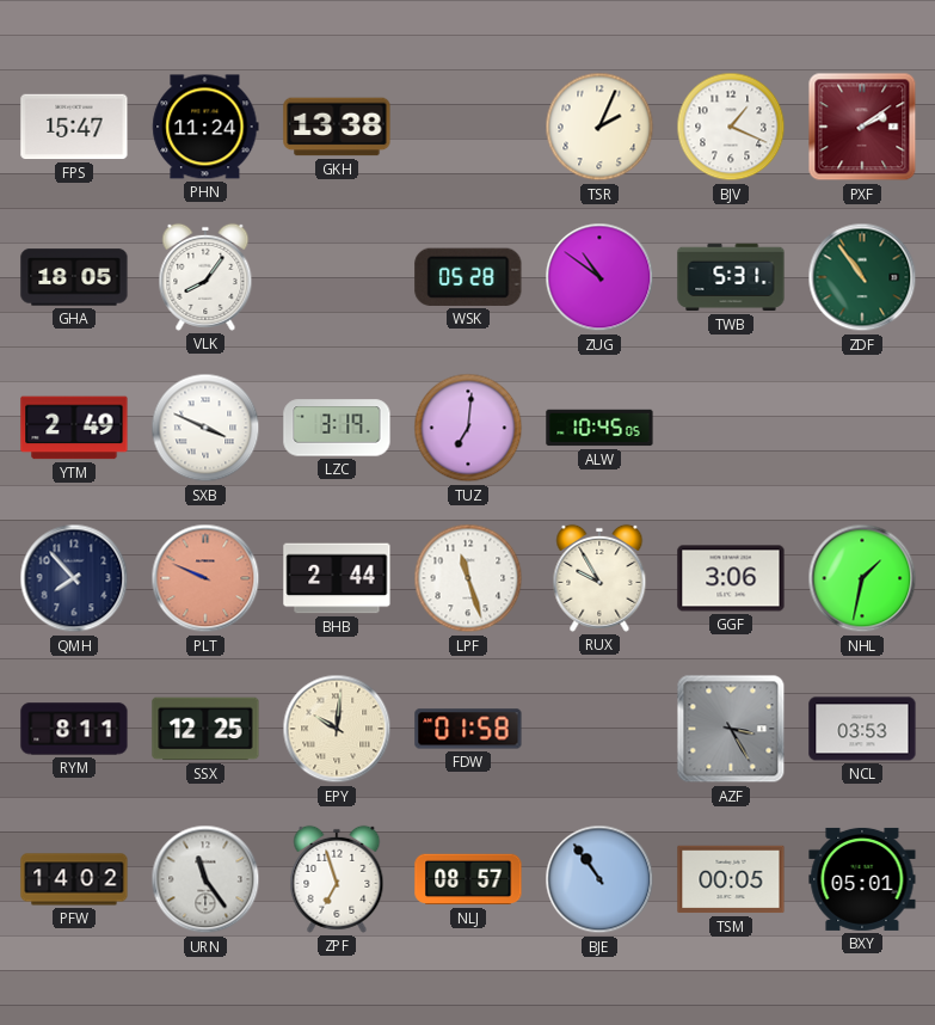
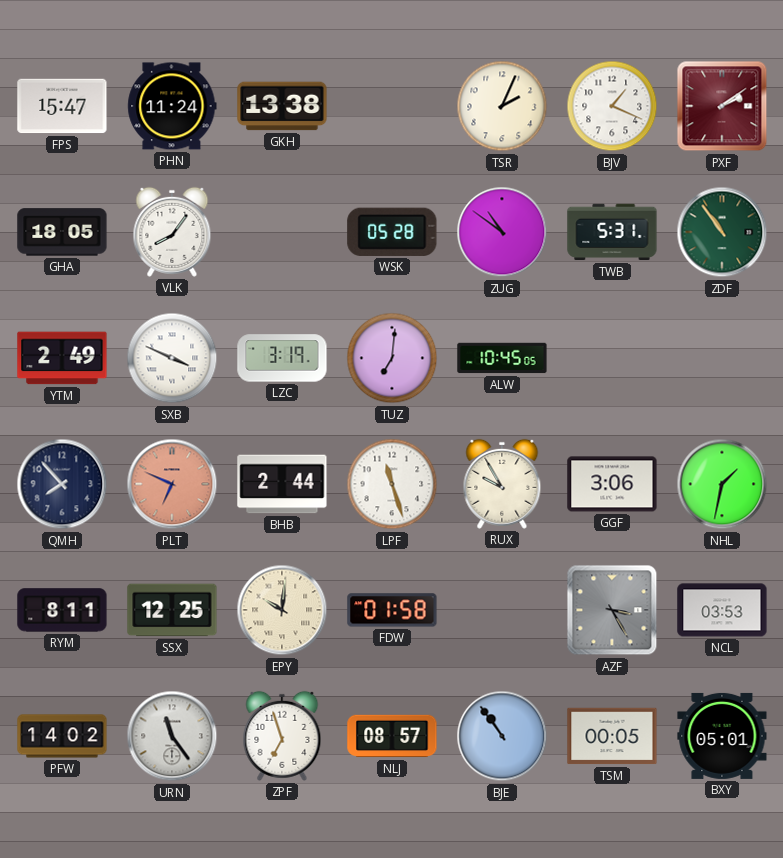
PLT: 9:49 -> 6:49
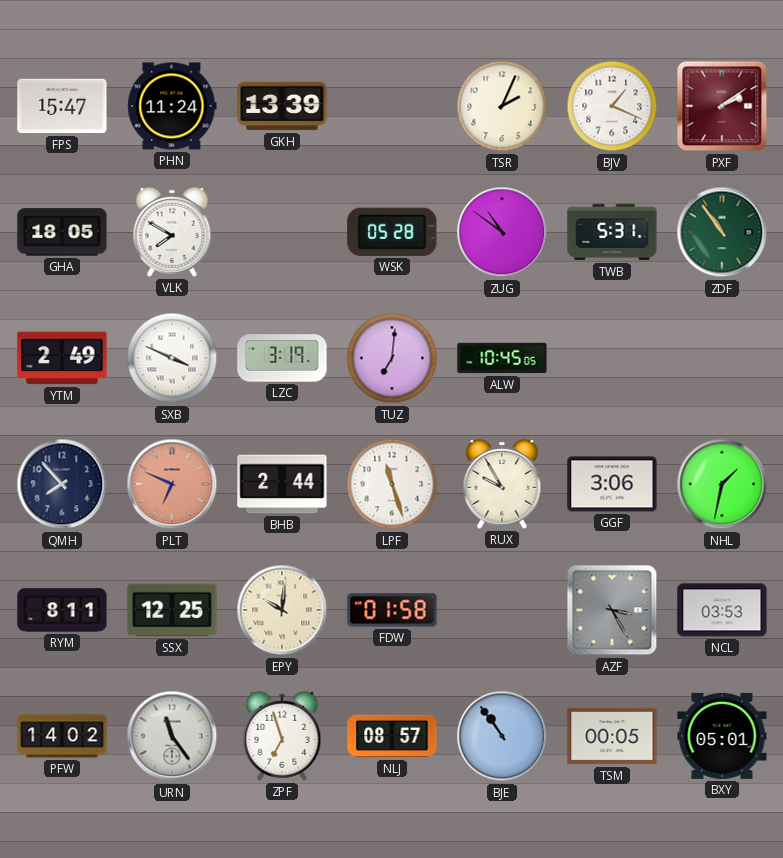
GKH: 13:38 -> 13:39
VLK: 8:06 -> 7:50
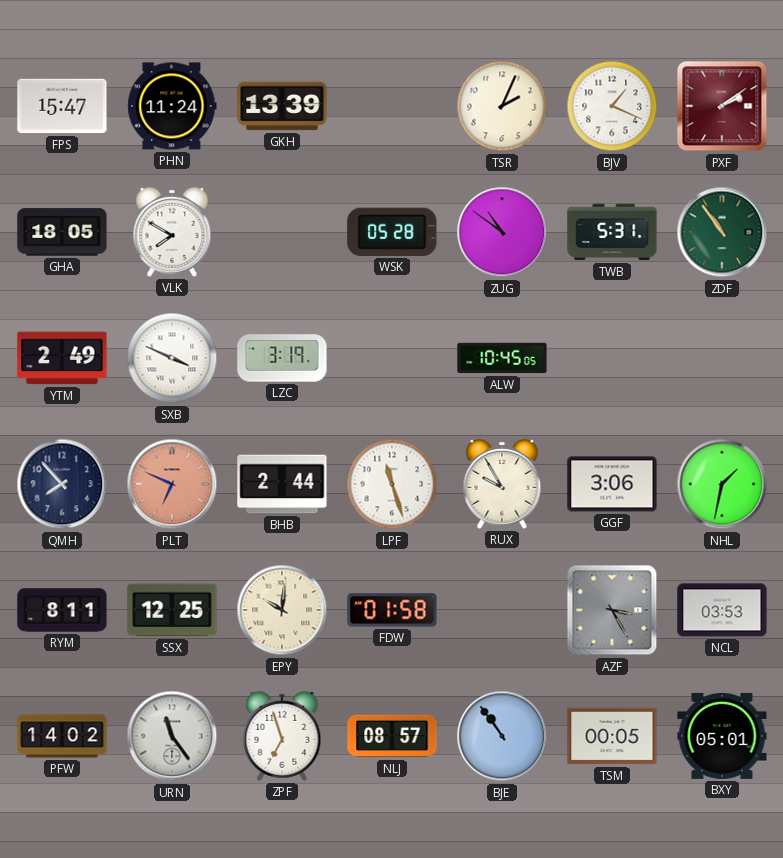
TUZ: 7:01 -> none
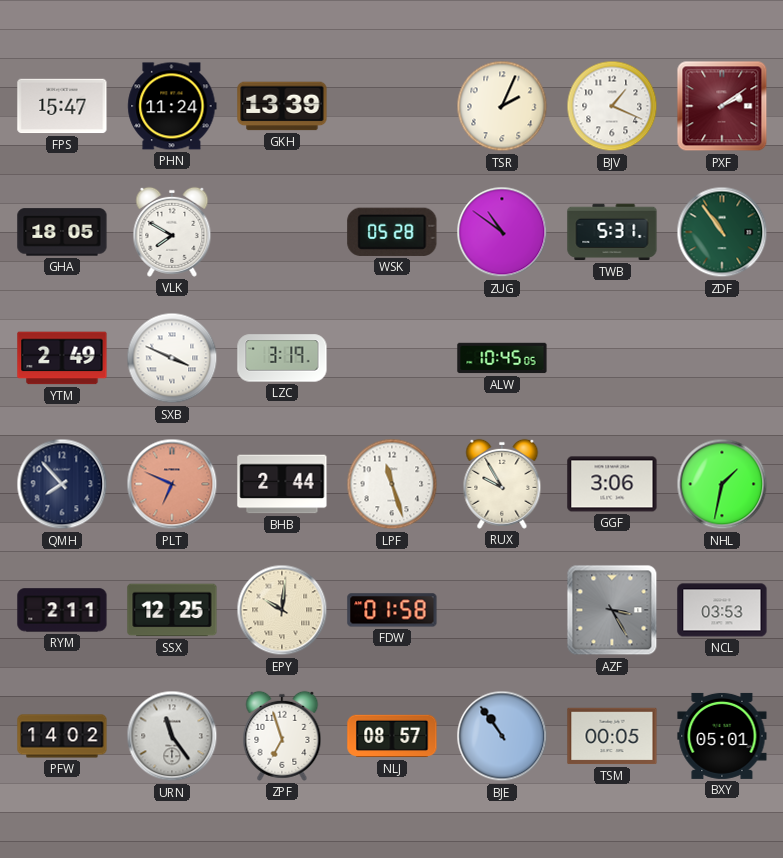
RYM: 8:11 -> 2:11
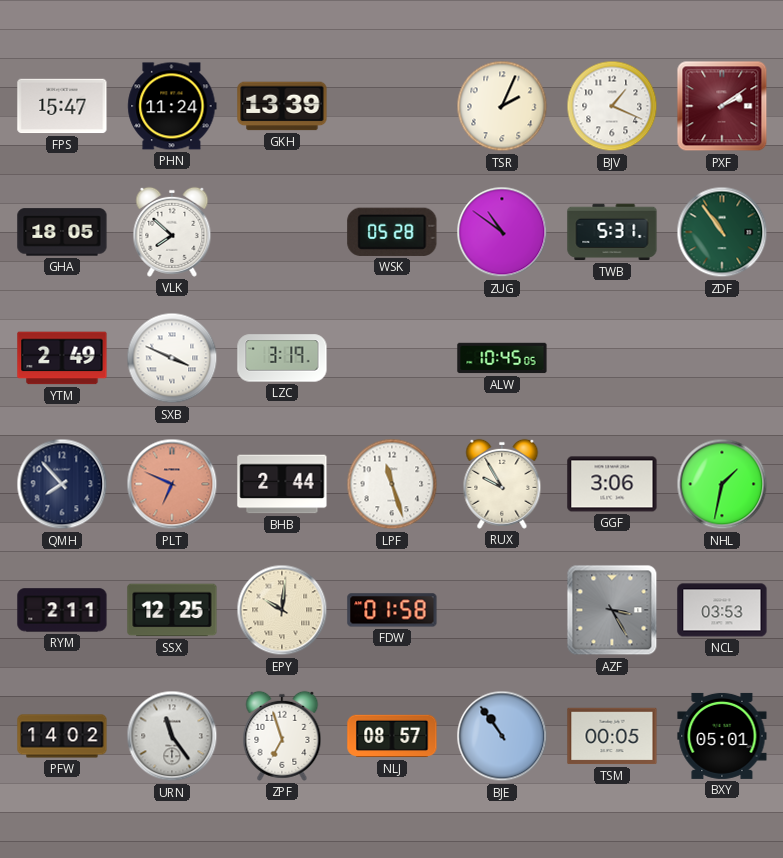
VLK: 7:50 -> 7:52
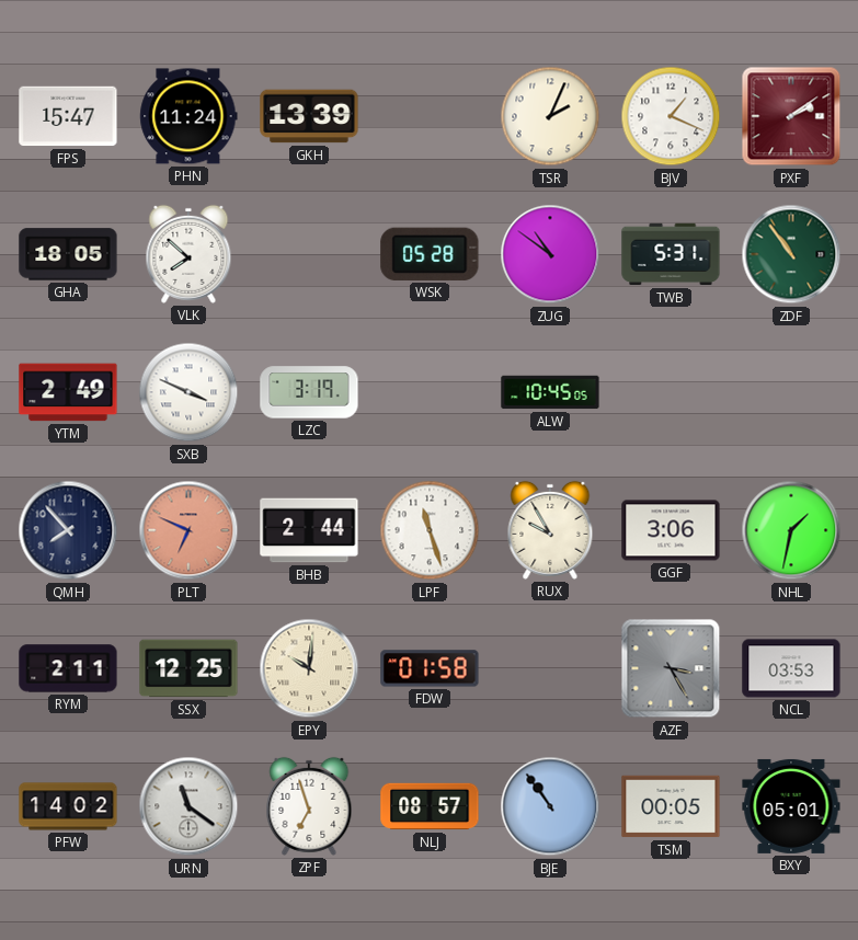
URN: 11:24 -> 11:21
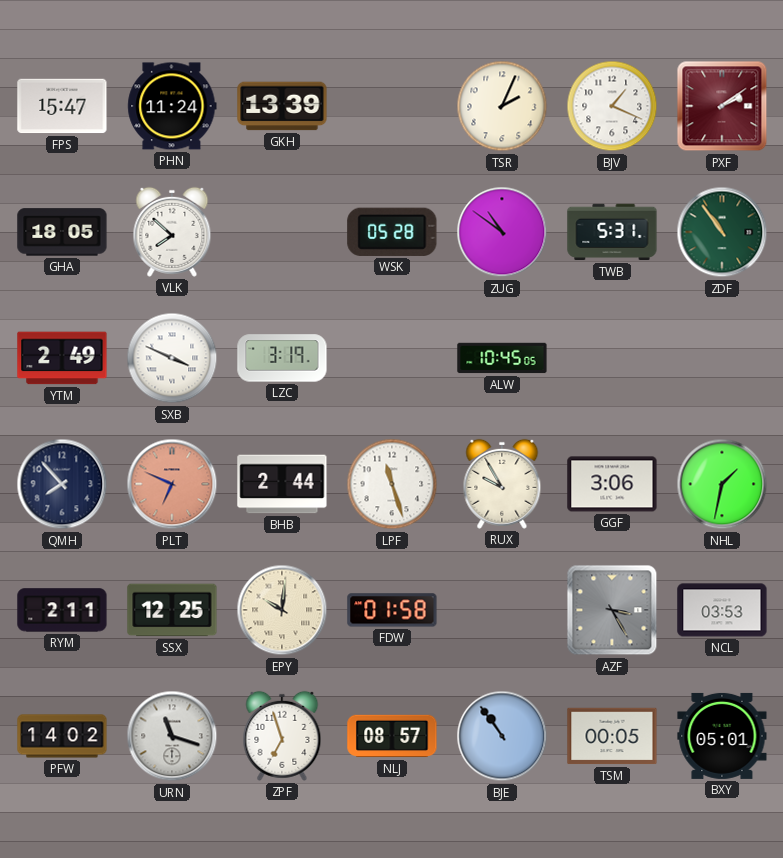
URN: 11:21 -> 11:18
